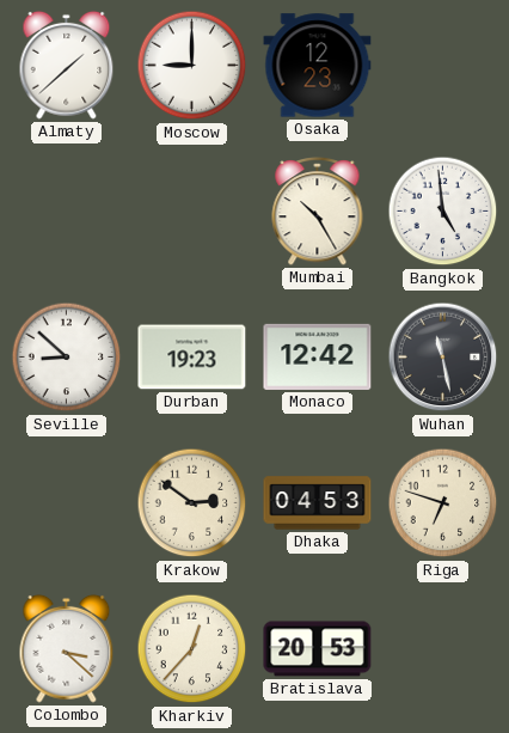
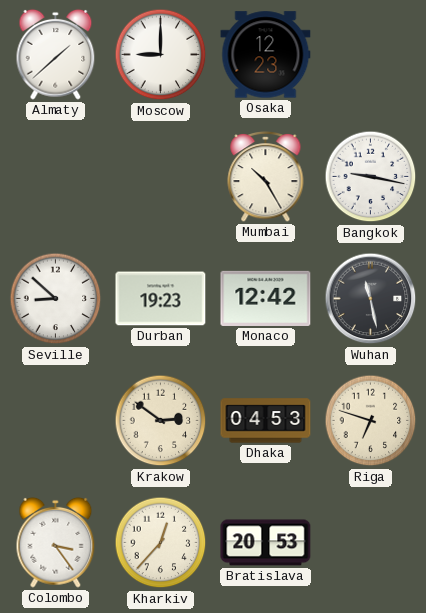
Bangkok: 4:59 -> 9:17
Colombo: 3:22 -> 3:24
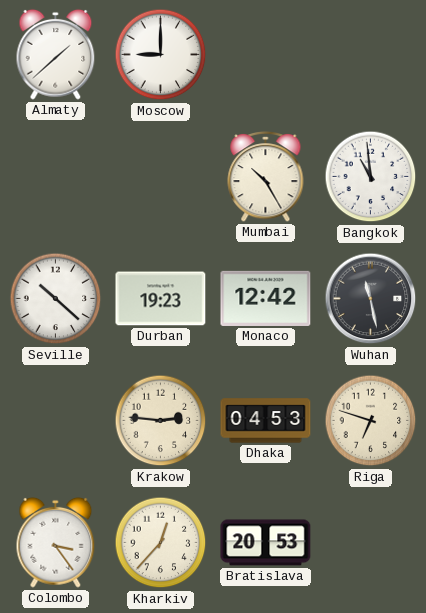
Osaka: 12:23 -> none
Bangkok: 9:17 -> 10:59
Seville: 8:52 -> 10:22
Krakow: 2:51 -> 2:46
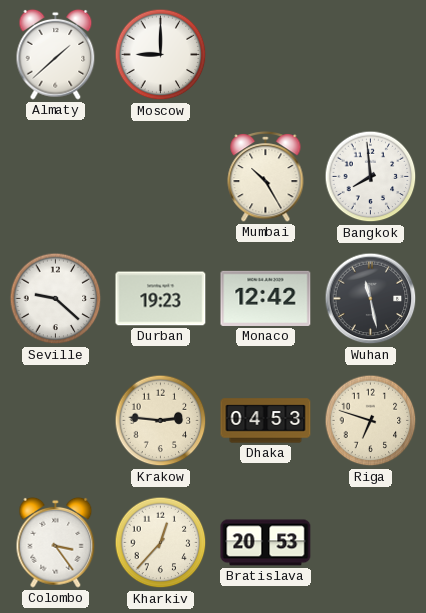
Bangkok: 10:59 -> 7:59
Seville: 10:22 -> 9:22
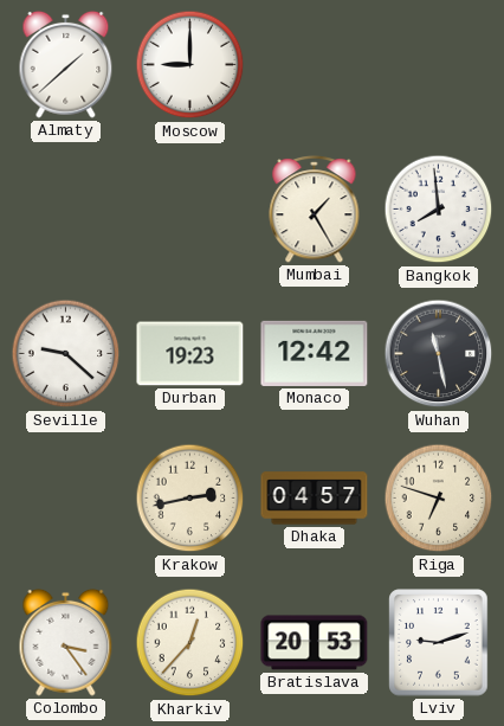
Mumbai: 10:25 -> 1:25
Krakow: 2:46 -> 2:43
Dhaka: 04:53 -> 04:57
Lviv: none -> 9:12
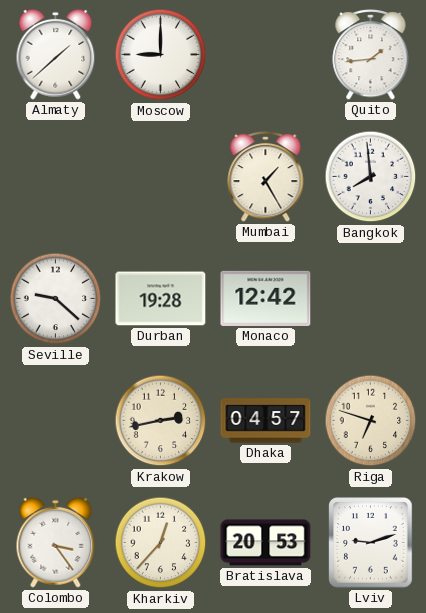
Quito: none -> 1:44
Durban: 19:23 -> 19:28
Wuhan: 11:28 -> none
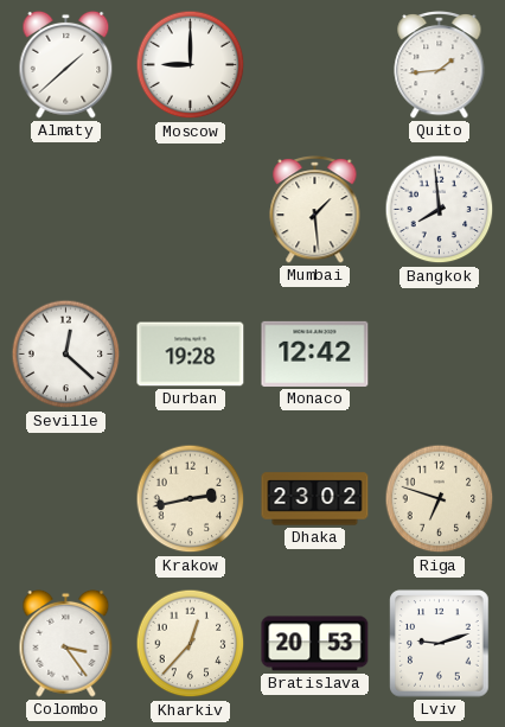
Mumbai: 1:25 -> 1:29
Seville: 9:22 -> 12:22
Dhaka: 04:57 -> 23:02
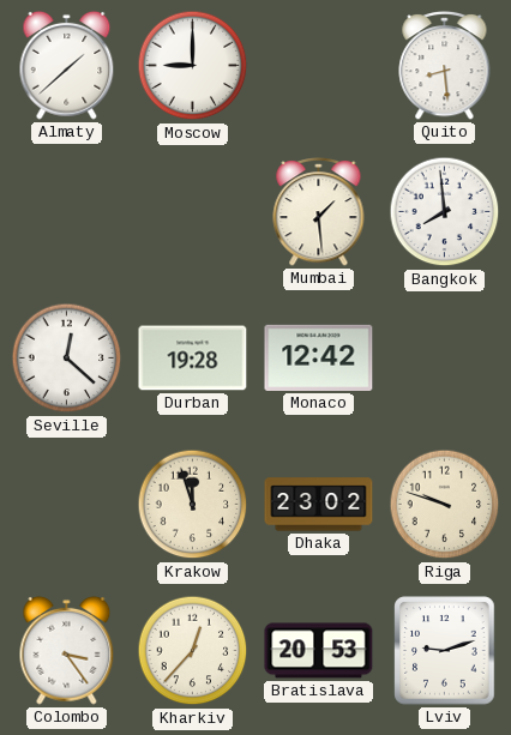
Quito: 1:44 -> 8:29
Krakow: 2:43 -> 11:57
Riga: 6:48 -> 9:48
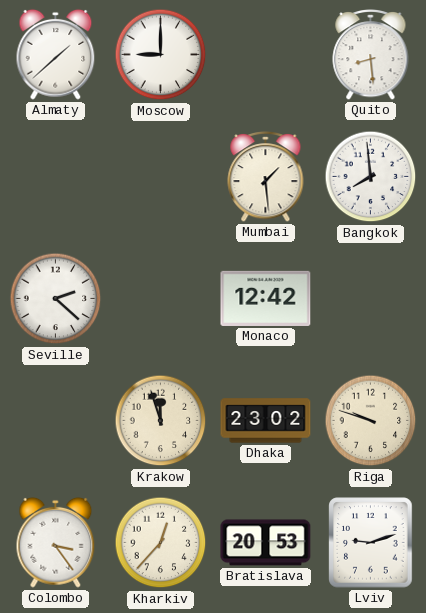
Seville: 12:22 -> 2:22
Durban: 19:28 -> none
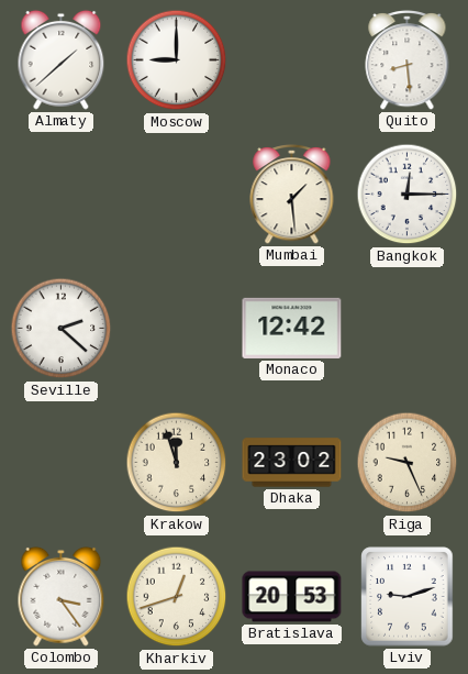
Bangkok: 7:59 -> 12:15
Riga: 9:48 -> 9:26
Kharkiv: 12:37 -> 12:42
